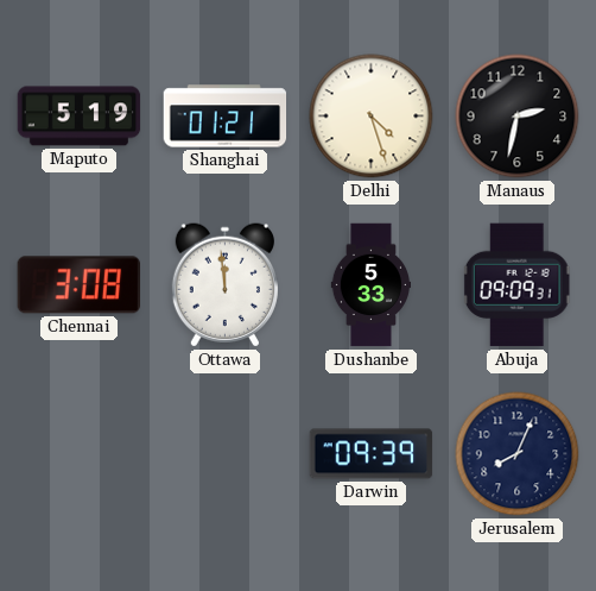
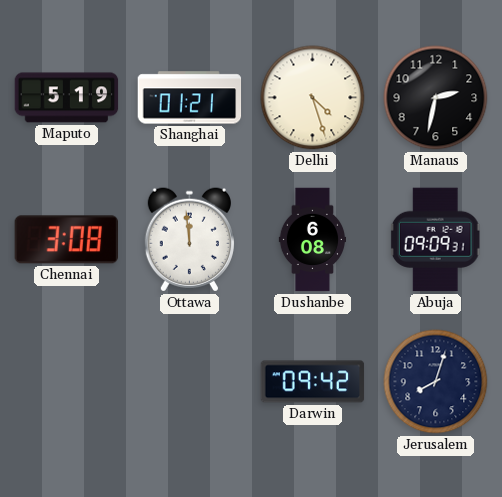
Dushanbe: 5:33 -> 6:08
Darwin: 09:39 -> 09:42
Jerusalem: 8:04 -> 8:03
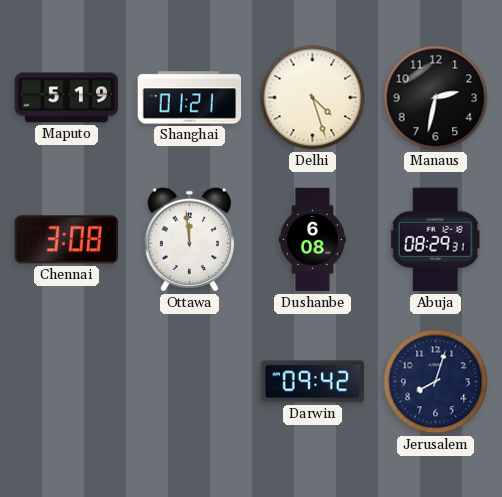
Abuja: 09:09 -> 08:29
